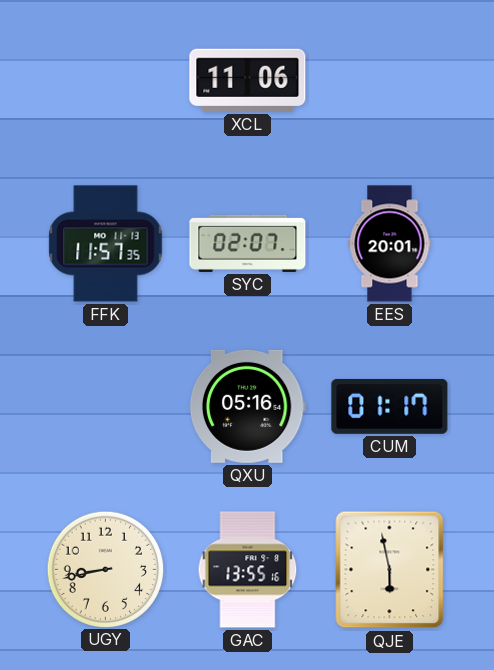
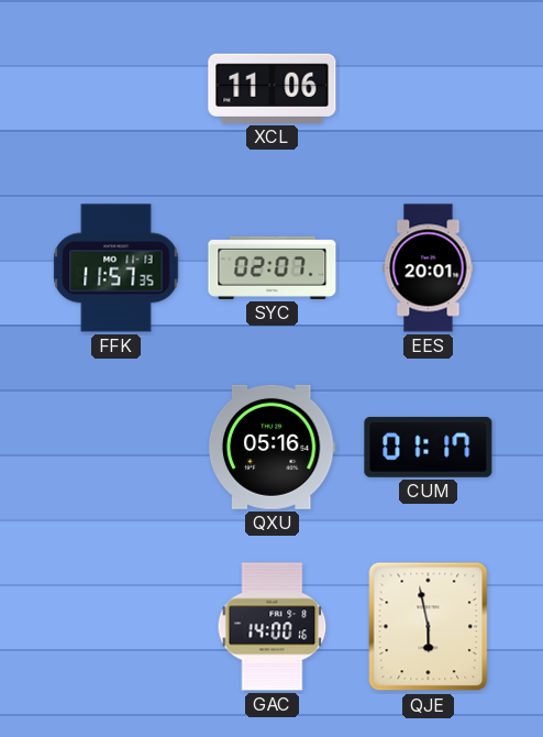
UGY: 8:43 -> none
GAC: 13:55 -> 14:00
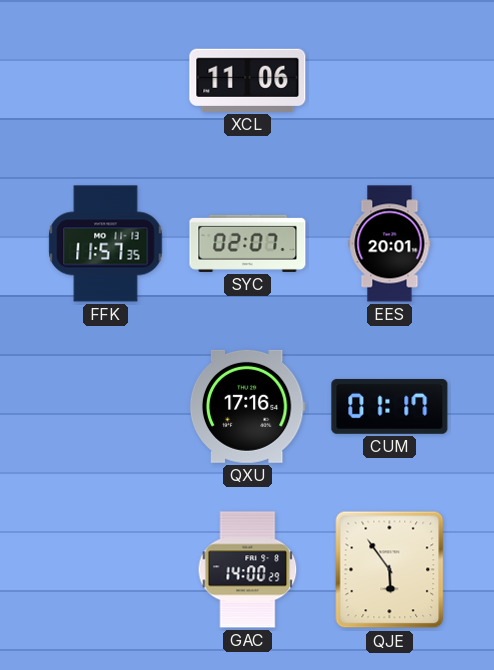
QXU: 05:16 -> 17:16
GAC: 14:00:16 -> 14:00:29
QJE: 5:58 -> 5:54
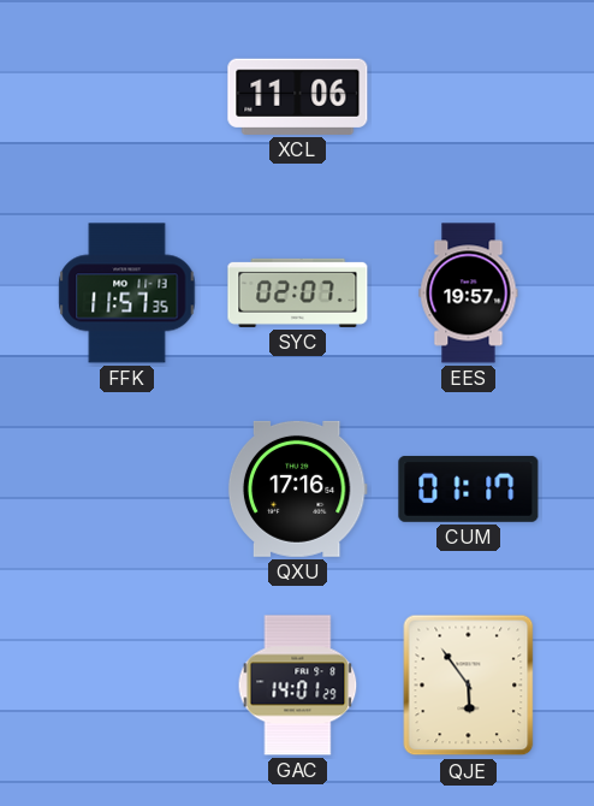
EES: 20:01 -> 19:57
GAC: 14:00 -> 14:01
